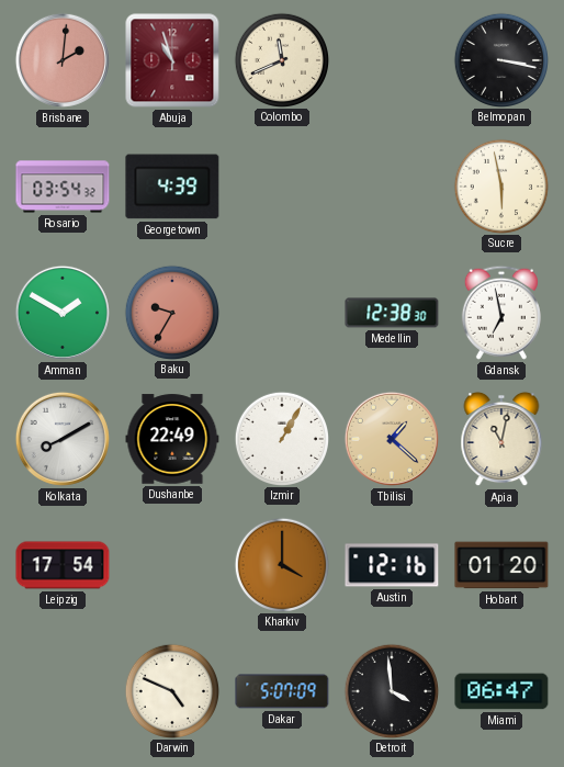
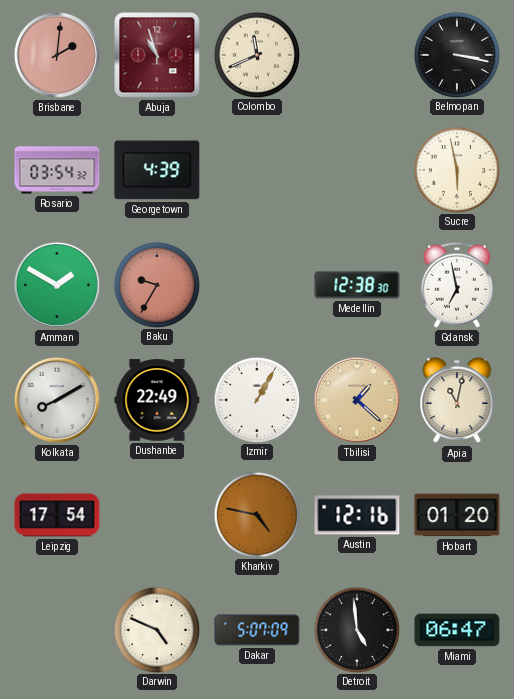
Kharkiv: 4:00 -> 4:47
Detroit: 3:59 -> 4:59
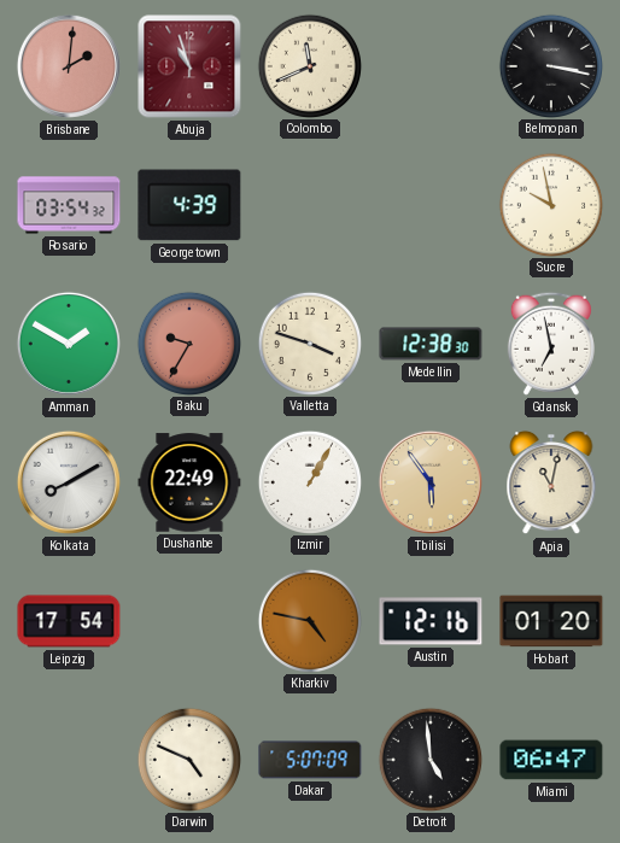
Sucre: 5:58 -> 9:58
Valletta: none -> 3:48
Tbilisi: 1:22 -> 5:54
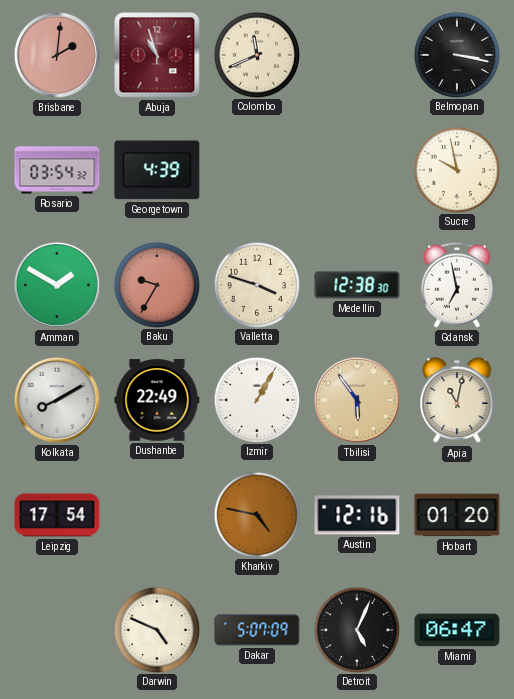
Detroit: 4:59 -> 5:04
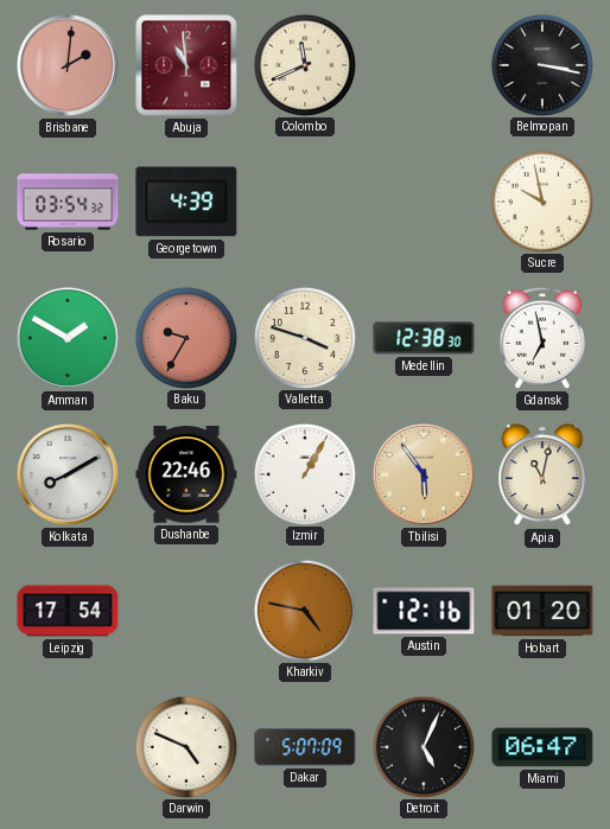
Abuja: 10:57 -> 10:59
Dushanbe: 22:49 -> 22:46
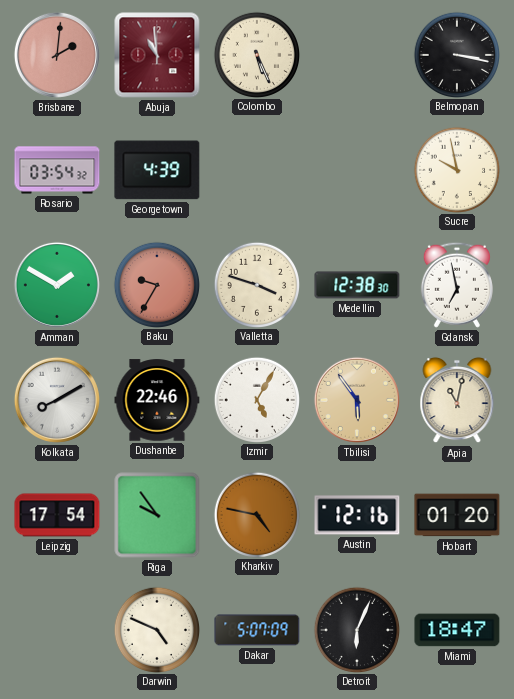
Colombo: 11:41 -> 5:26
Izmir: 1:05 -> 5:05
Riga: none -> 9:54
Detroit: 5:04 -> 6:04
Miami: 06:47 -> 18:47
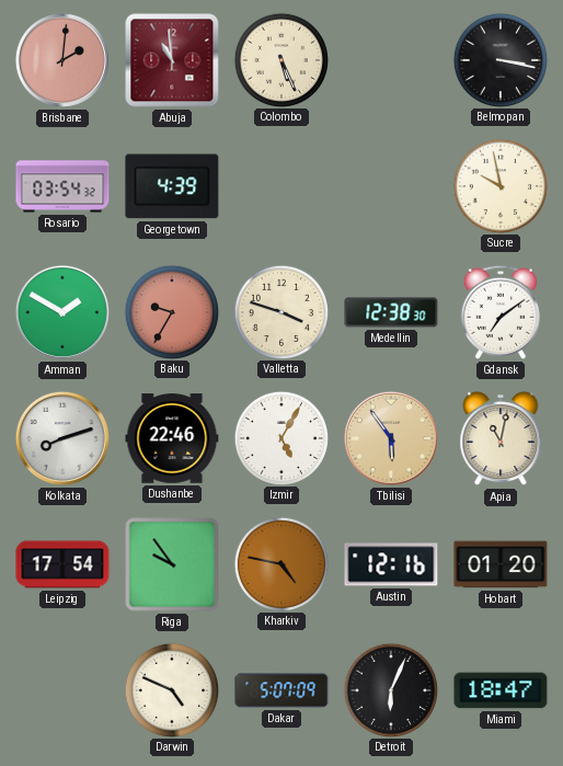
Gdansk: 6:58 -> 7:09
Kolkata: 8:10 -> 8:12
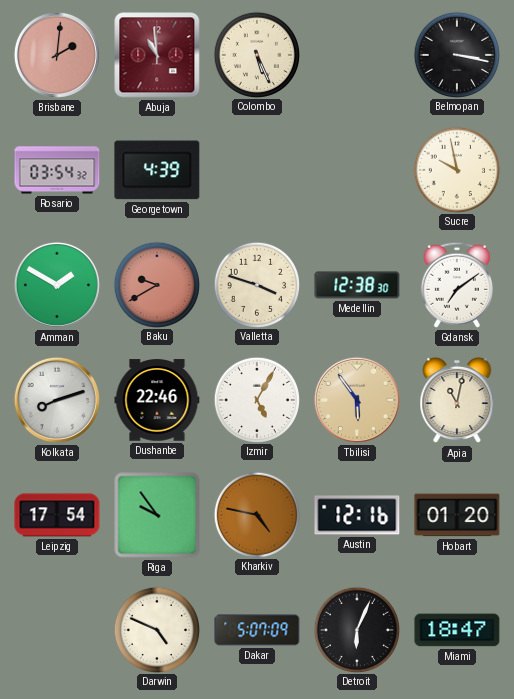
Baku: 9:35 -> 9:40
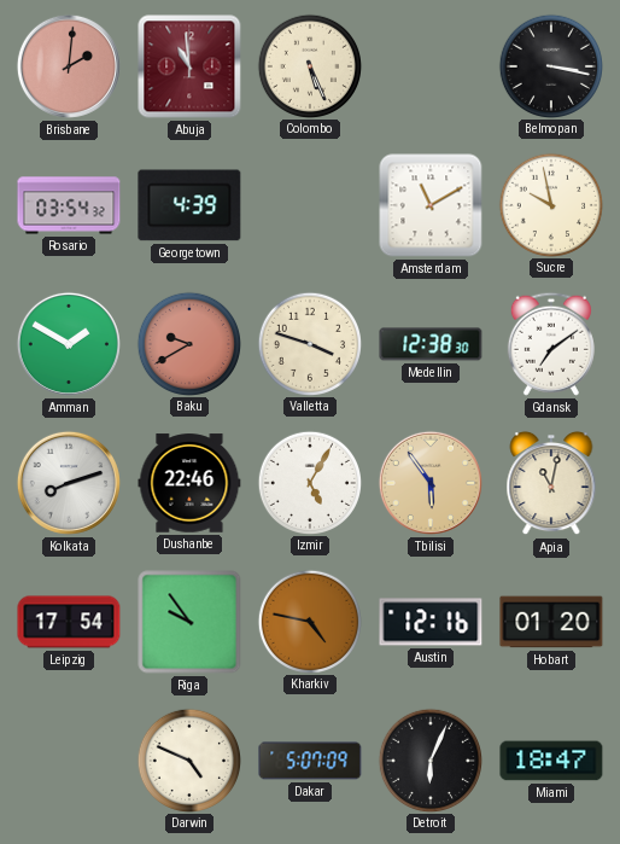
Amsterdam: none -> 11:10
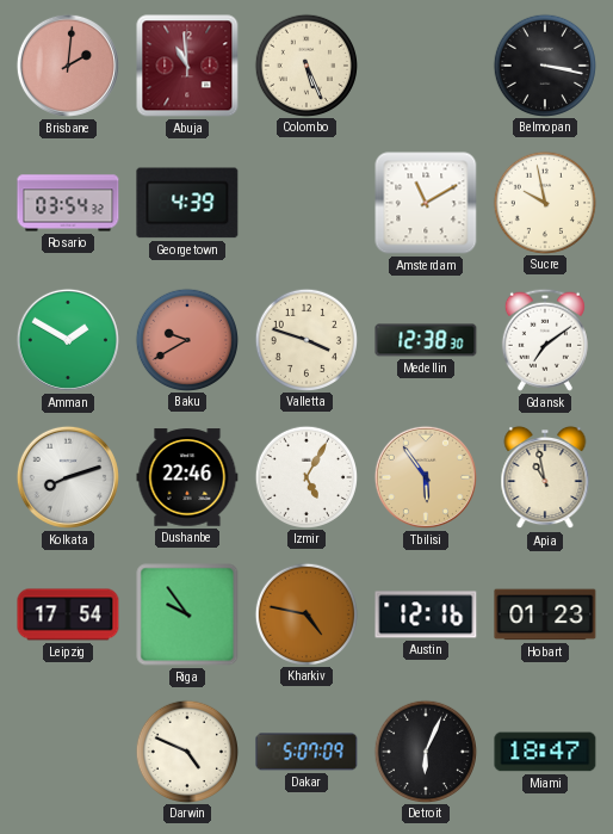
Apia: 11:02 -> 10:58
Hobart: 01:20 -> 01:23
